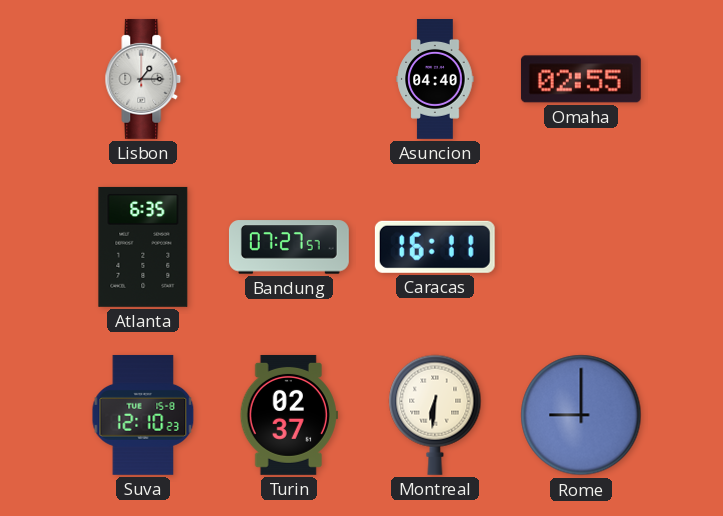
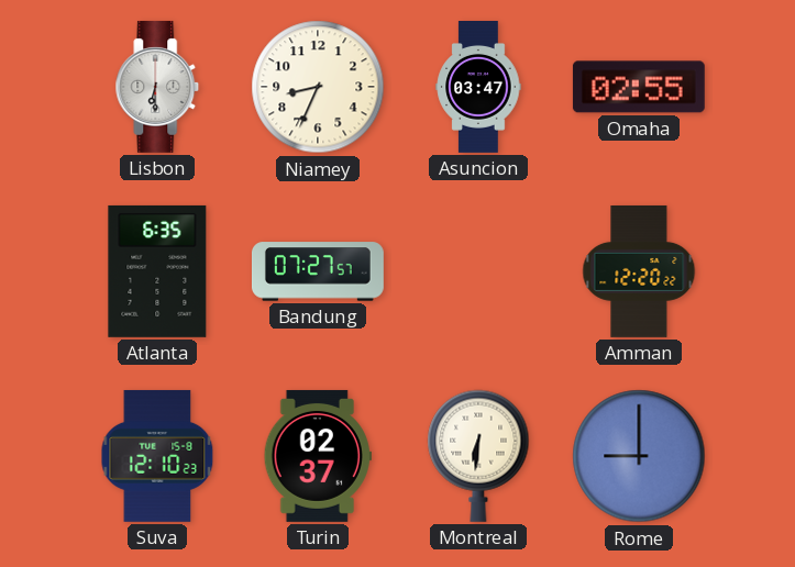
Lisbon: 1:15 -> 6:30
Niamey: none -> 8:34
Asuncion: 04:40 -> 03:47
Caracas: 16:11 -> none
Amman: none -> 12:20
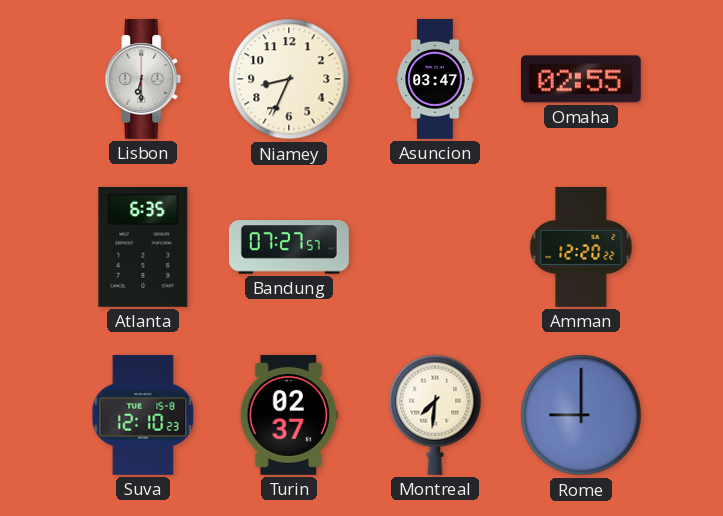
Montreal: 6:31 -> 7:31
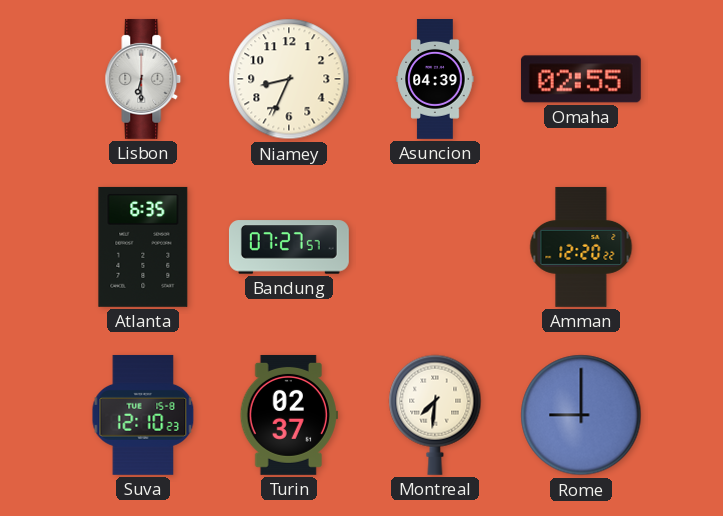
Asuncion: 03:47 -> 04:39
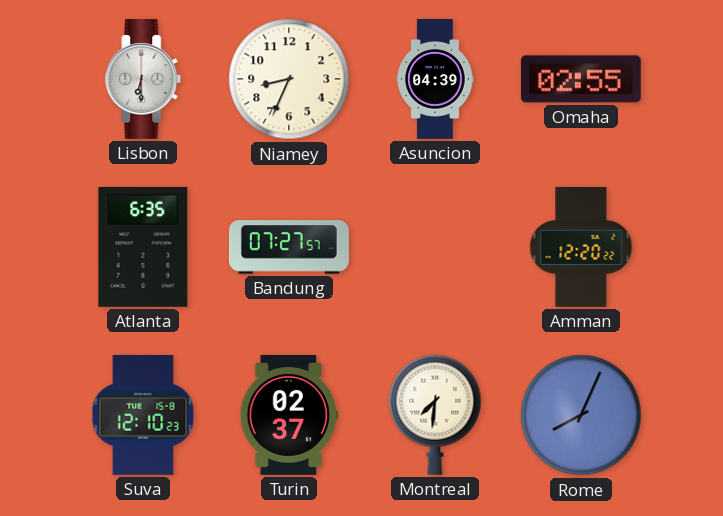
Rome: 9:00 -> 8:04
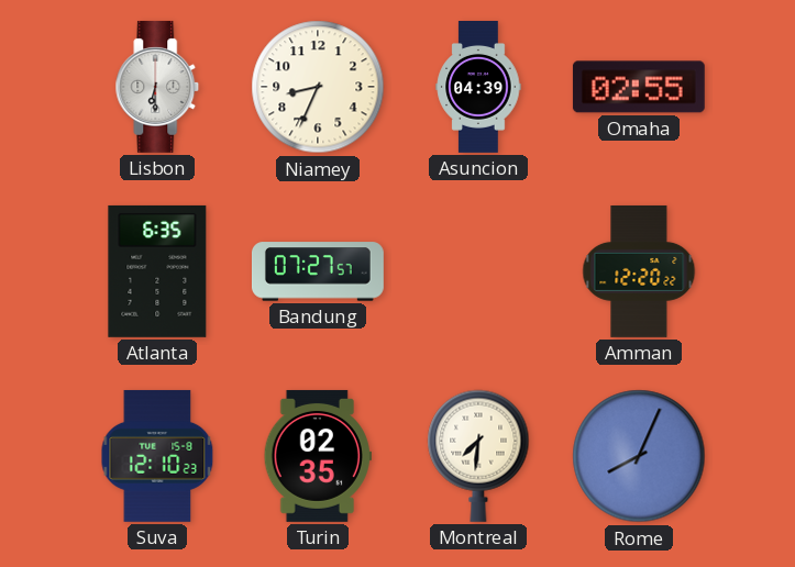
Turin: 02:37 -> 02:35
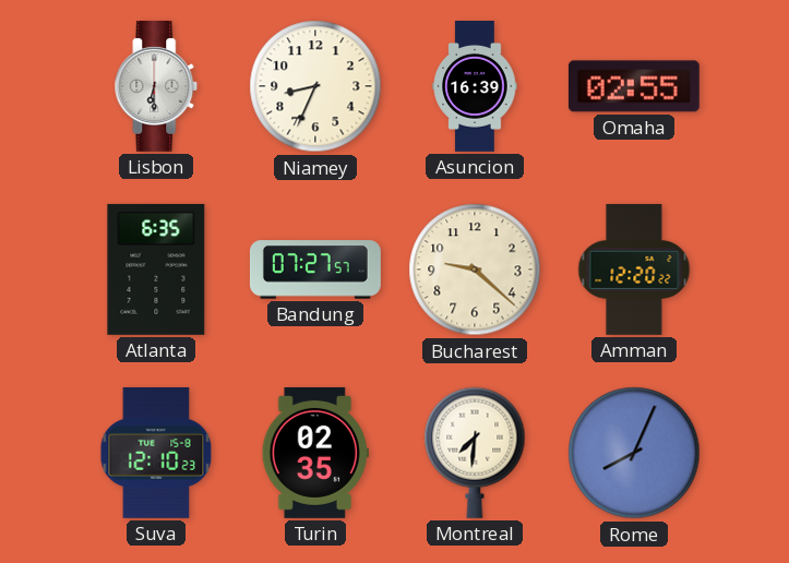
Asuncion: 04:39 -> 16:39
Bucharest: none -> 9:22
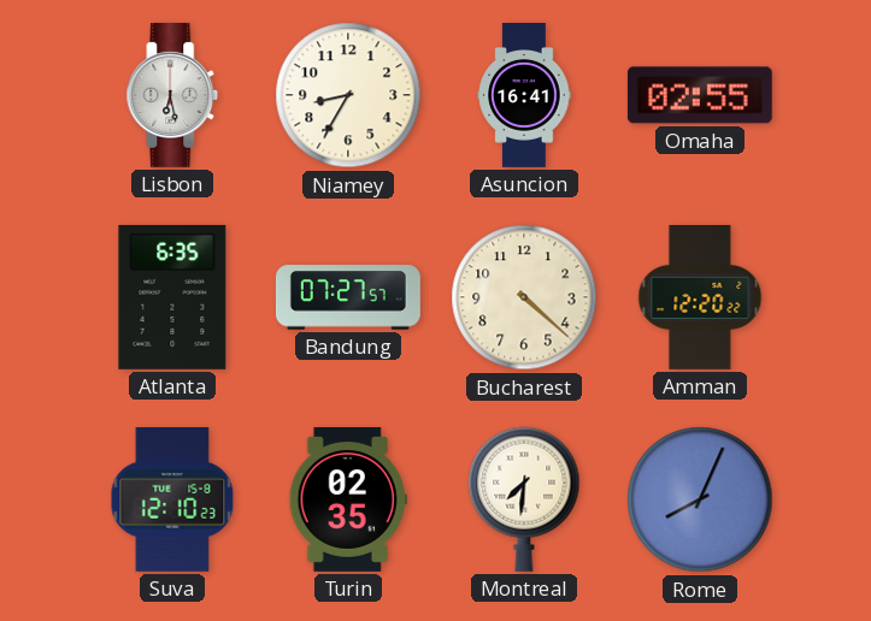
Lisbon: 6:30 -> 6:28
Niamey: 8:34 -> 8:35
Asuncion: 16:39 -> 16:41
Bucharest: 9:22 -> 4:22
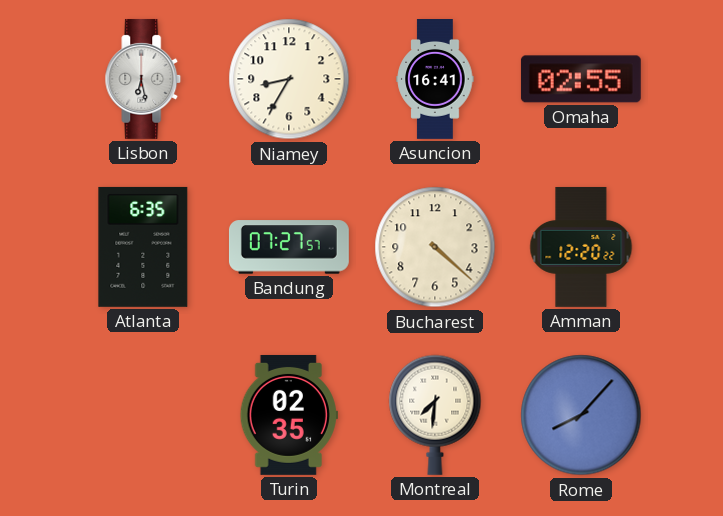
Suva: 12:10 -> none
Rome: 8:04 -> 8:07
